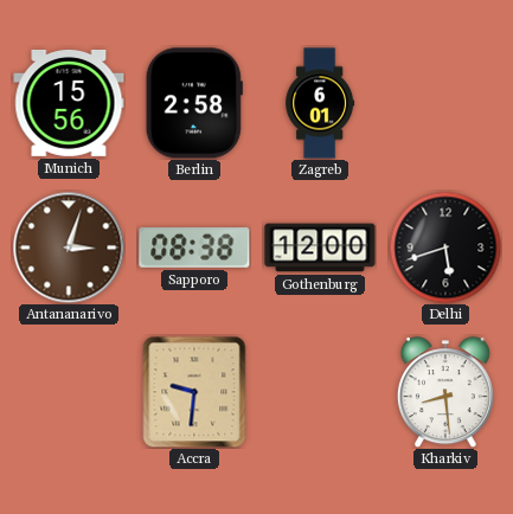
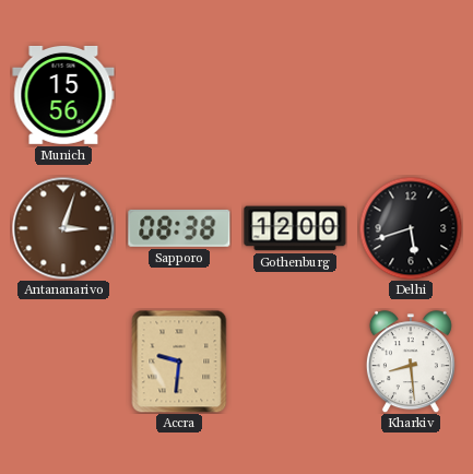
Berlin: 2:58 -> none
Zagreb: 6:01 -> none
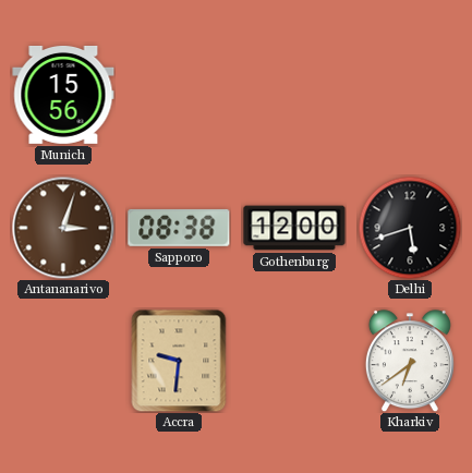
Kharkiv: 8:29 -> 6:39
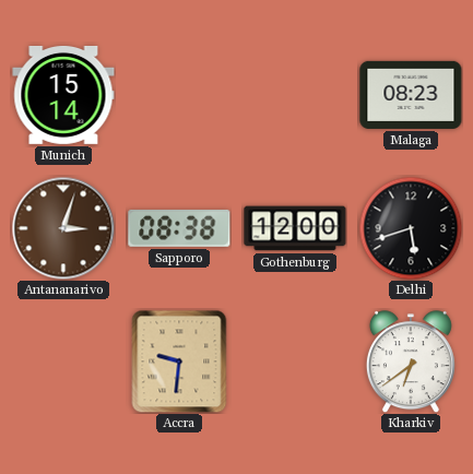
Munich: 15:56 -> 15:14
Malaga: none -> 08:23
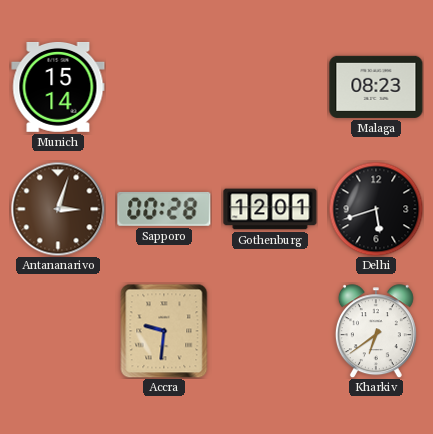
Sapporo: 08:38 -> 00:28
Gothenburg: 12:00 -> 12:01
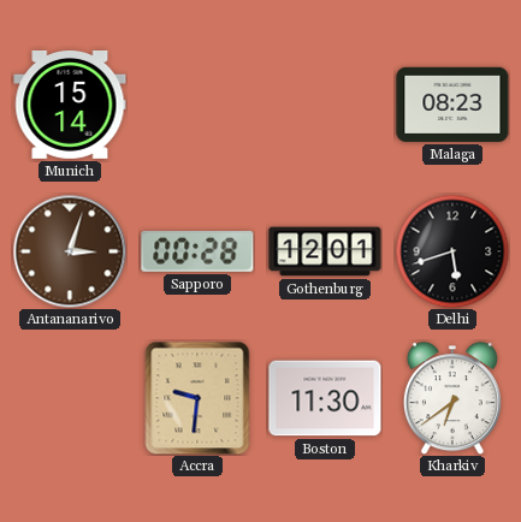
Boston: none -> 11:30
